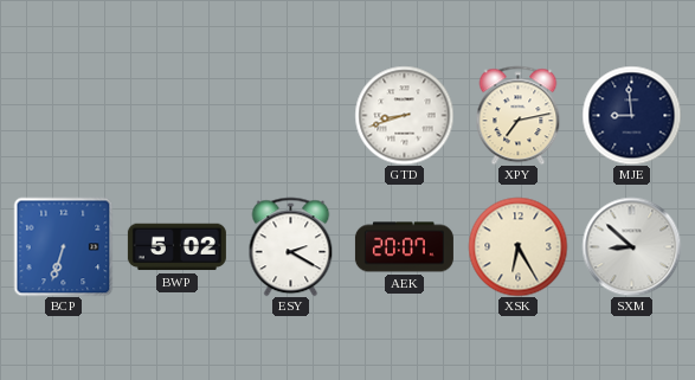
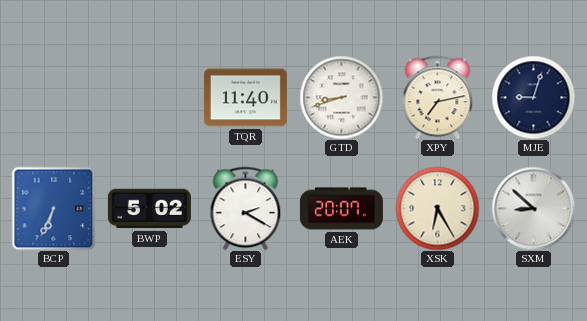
TQR: none -> 11:40
MJE: 8:59 -> 9:03
BCP: 6:33 -> 6:34
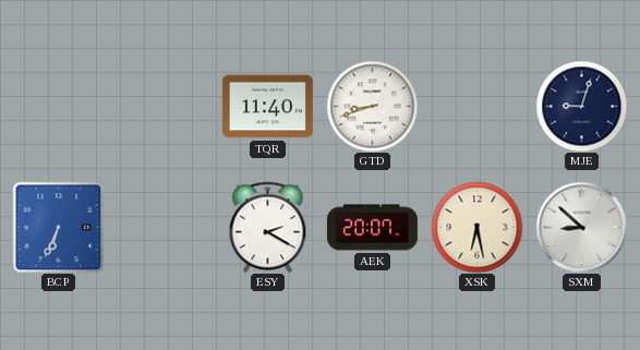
XPY: 7:13 -> none
BWP: 5:02 -> none
XSK: 6:25 -> 6:28
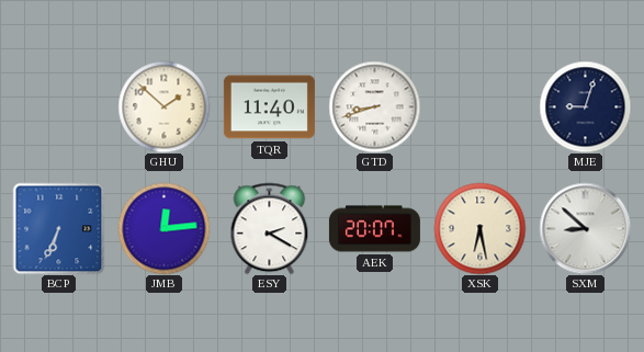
GHU: none -> 1:52
JMB: none -> 12:14
